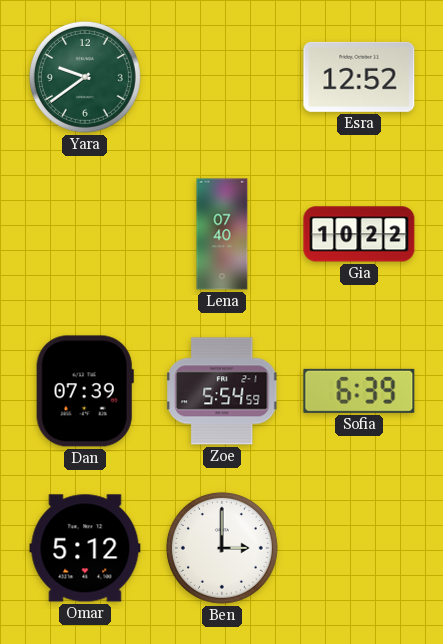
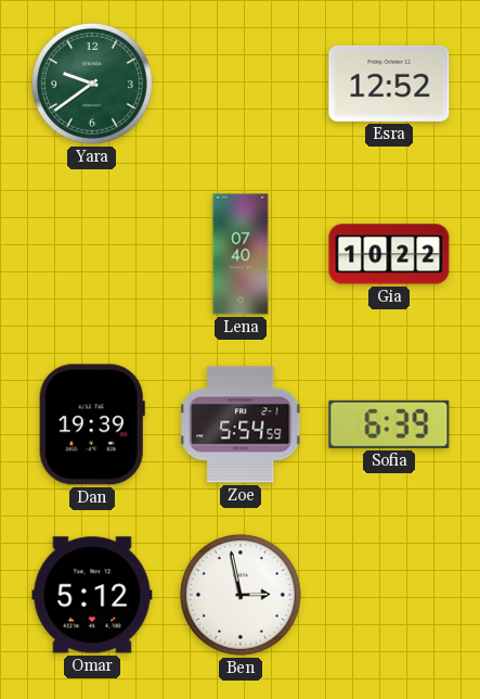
Dan: 07:39 -> 19:39
Ben: 3:00 -> 2:58
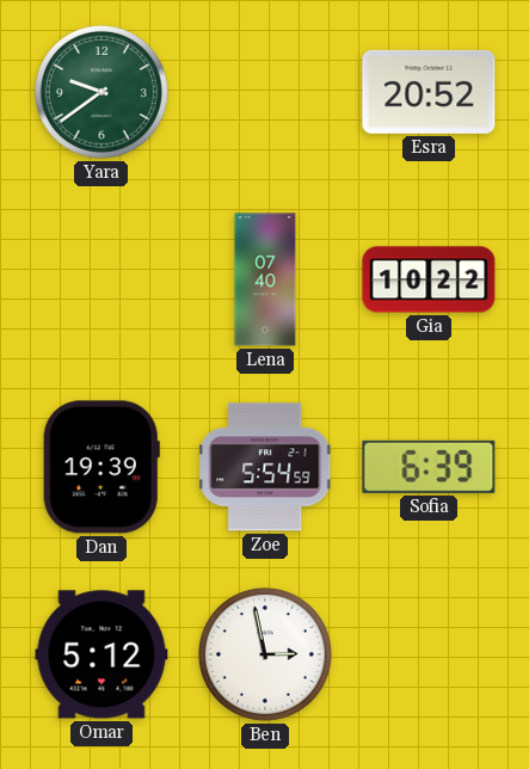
Esra: 12:52 -> 20:52
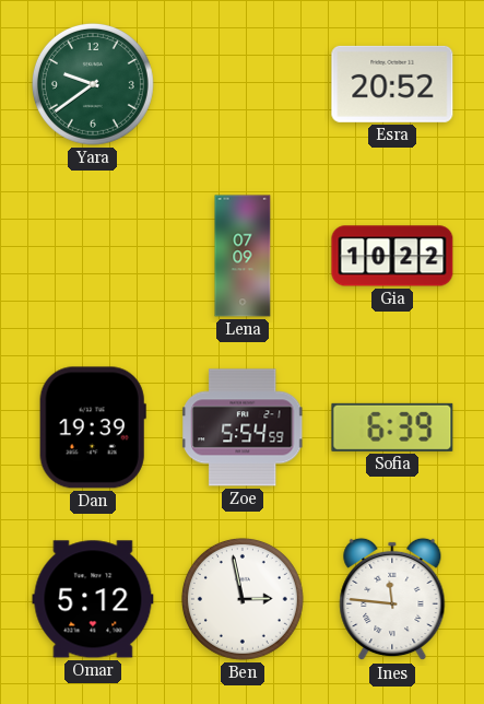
Lena: 07:40 -> 07:09
Ines: none -> 11:46
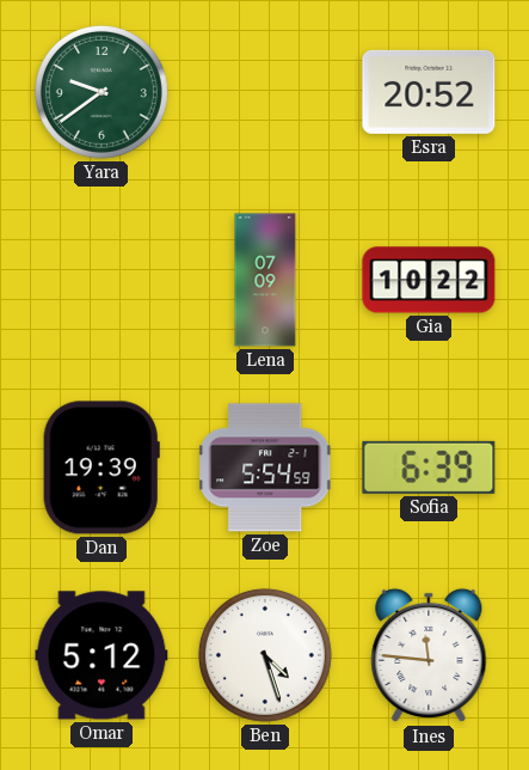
Ben: 2:58 -> 4:27
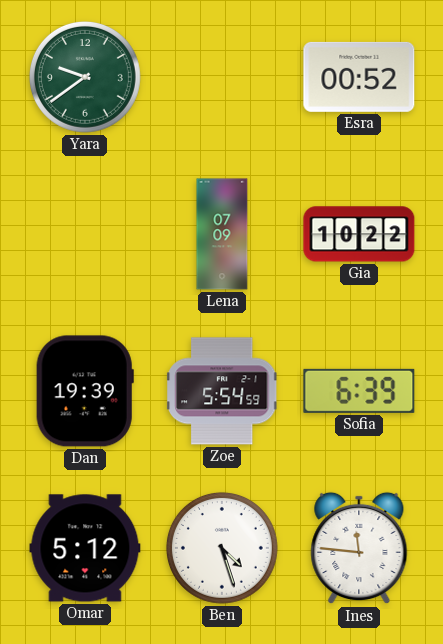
Esra: 20:52 -> 00:52
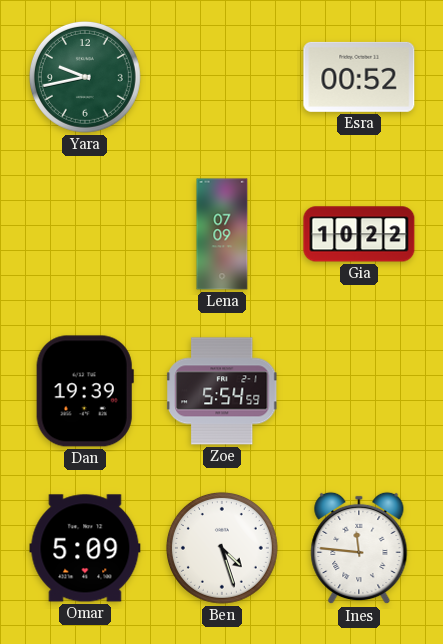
Yara: 9:39 -> 9:43
Sofia: 6:39 -> none
Omar: 5:12 -> 5:09
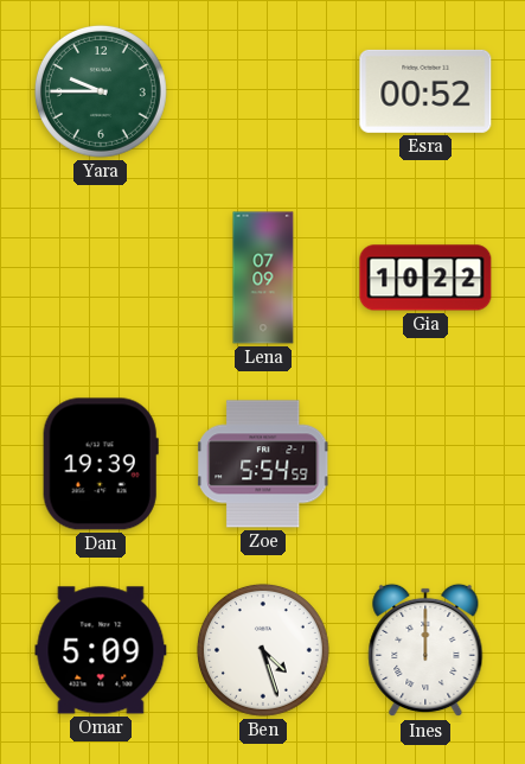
Yara: 9:43 -> 9:45
Ines: 11:46 -> 12:00
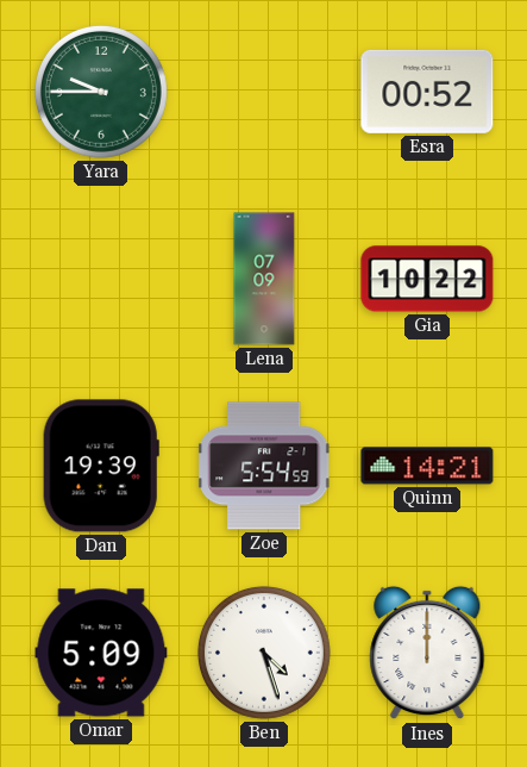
Quinn: none -> 14:21
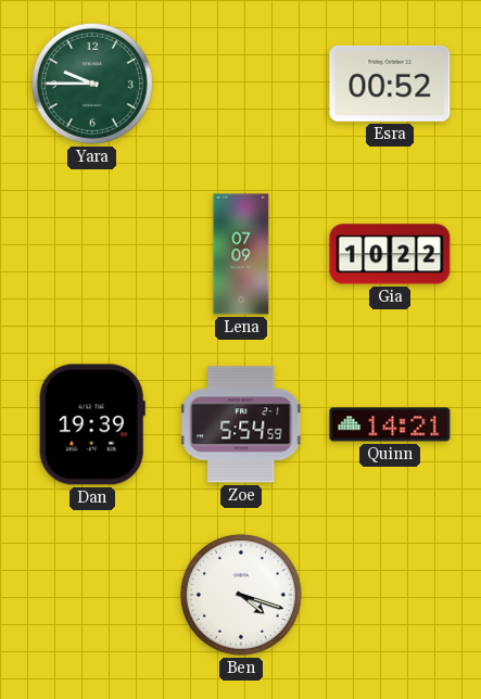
Omar: 5:09 -> none
Ben: 4:27 -> 4:18
Ines: 12:00 -> none
